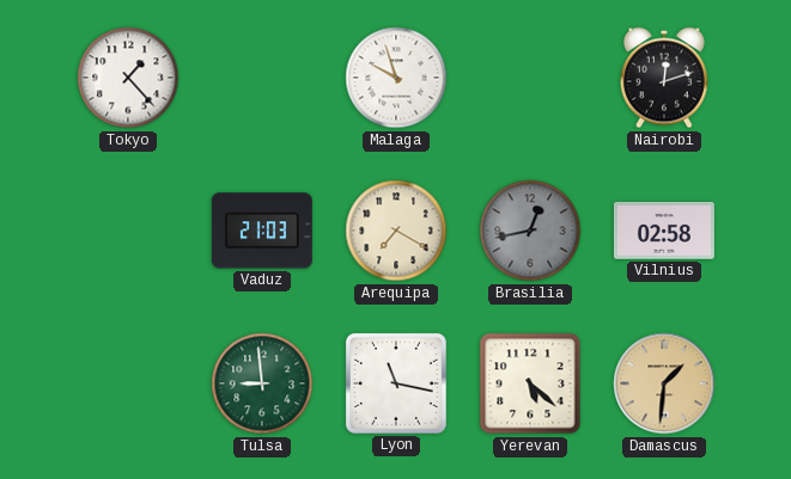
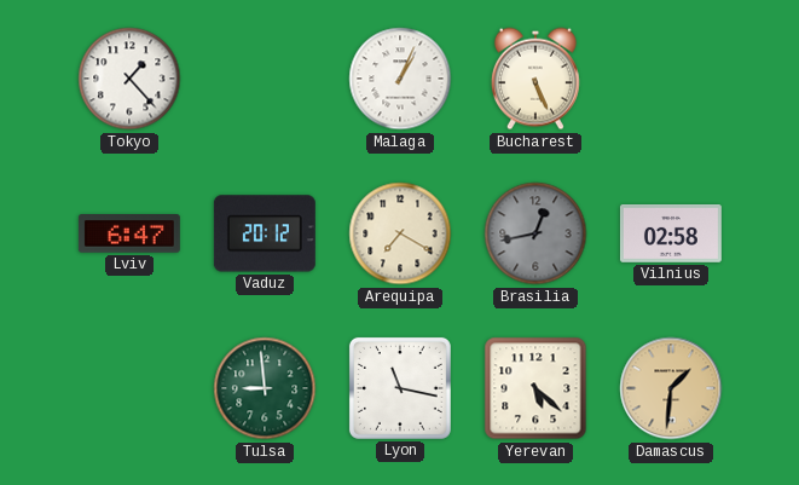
Malaga: 9:57 -> 1:04
Bucharest: none -> 5:26
Nairobi: 12:12 -> none
Lviv: none -> 6:47
Vaduz: 21:03 -> 20:12
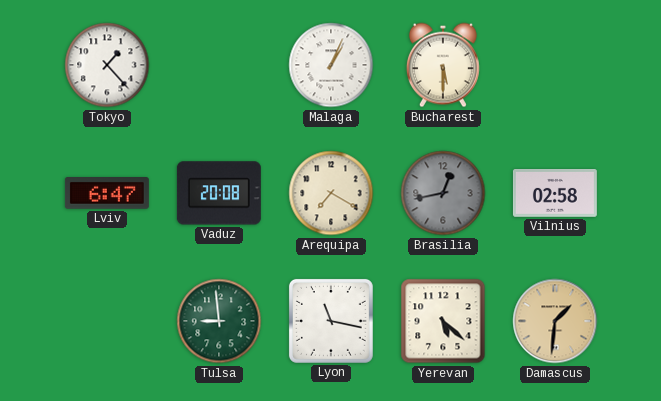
Bucharest: 5:26 -> 5:30
Vaduz: 20:12 -> 20:08
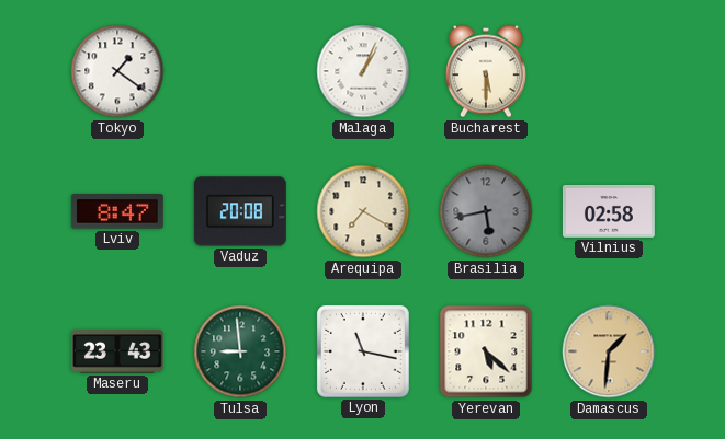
Tokyo: 1:23 -> 1:21
Lviv: 6:47 -> 8:47
Brasilia: 12:43 -> 5:43
Maseru: none -> 23:43
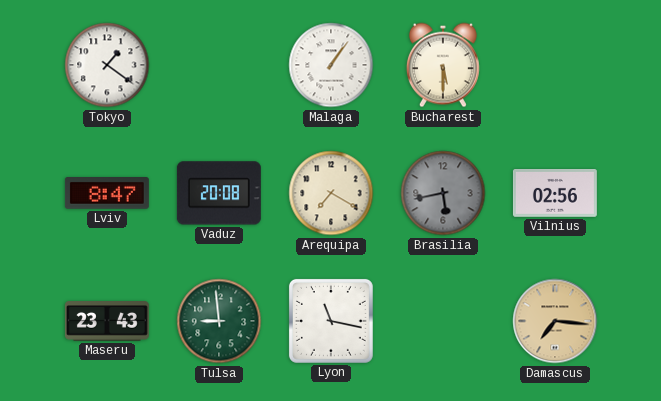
Malaga: 1:04 -> 1:06
Vilnius: 02:58 -> 02:56
Yerevan: 5:22 -> none
Damascus: 1:31 -> 7:16
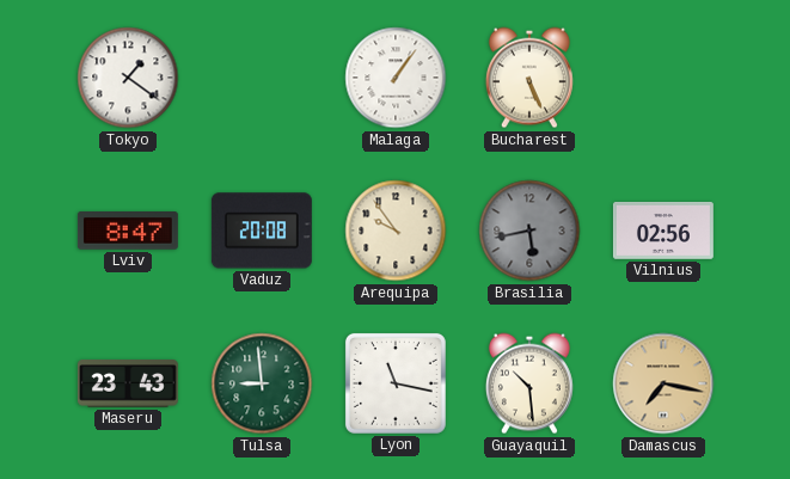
Bucharest: 5:30 -> 5:26
Arequipa: 7:20 -> 9:54
Guayaquil: none -> 10:29
Damascus: 7:16 -> 7:17
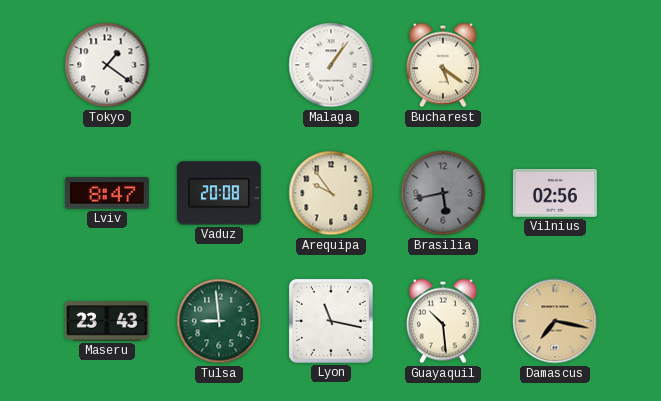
Bucharest: 5:26 -> 5:21
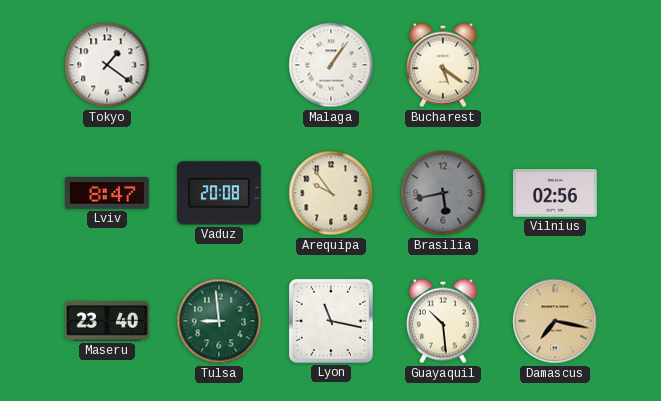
Maseru: 23:43 -> 23:40
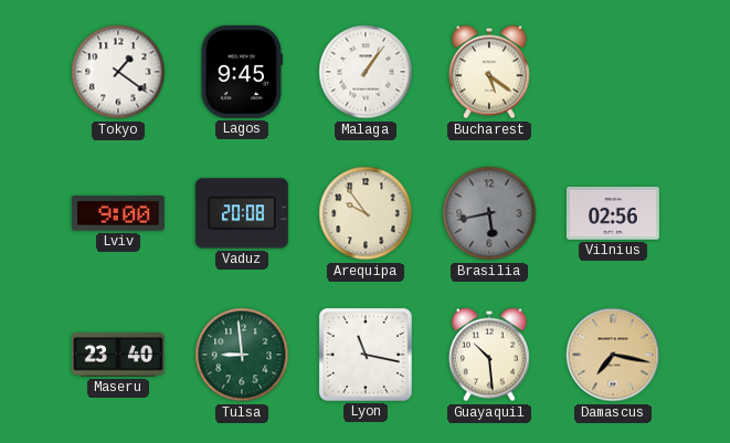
Lagos: none -> 9:45
Lviv: 8:47 -> 9:00
